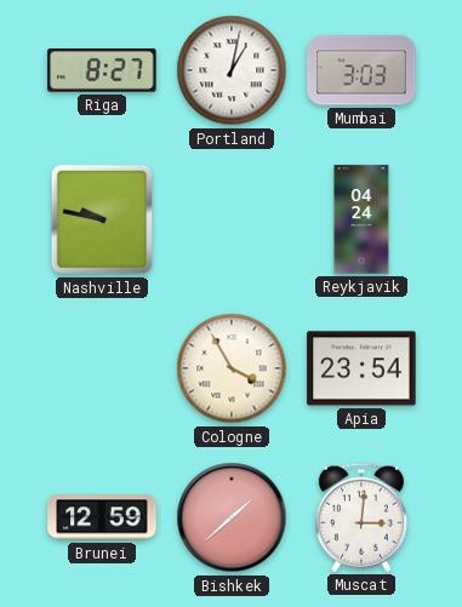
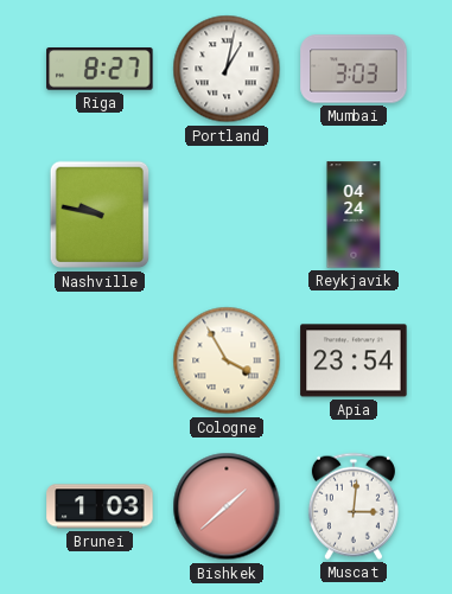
Brunei: 12:59 -> 1:03
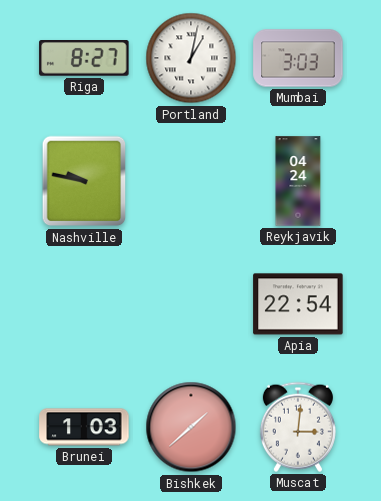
Cologne: 3:55 -> none
Apia: 23:54 -> 22:54
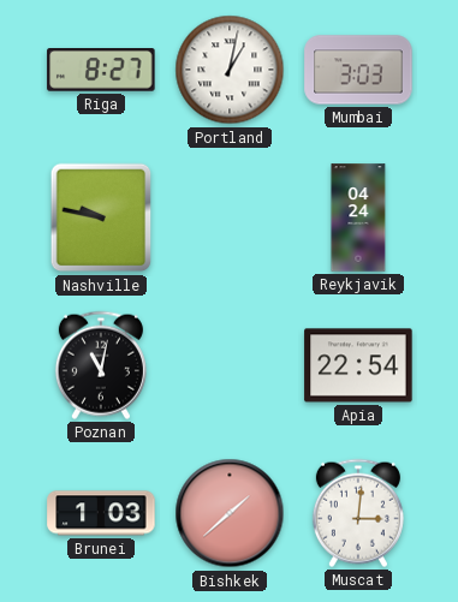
Poznan: none -> 11:02
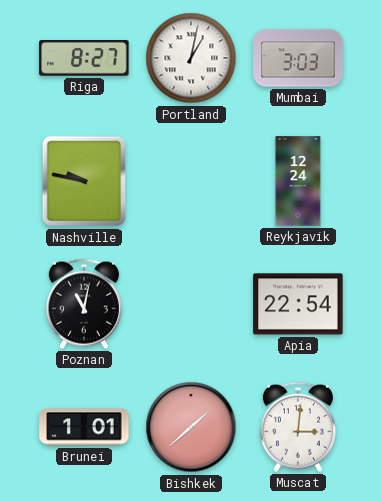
Reykjavik: 04:24 -> 12:24
Brunei: 1:03 -> 1:01
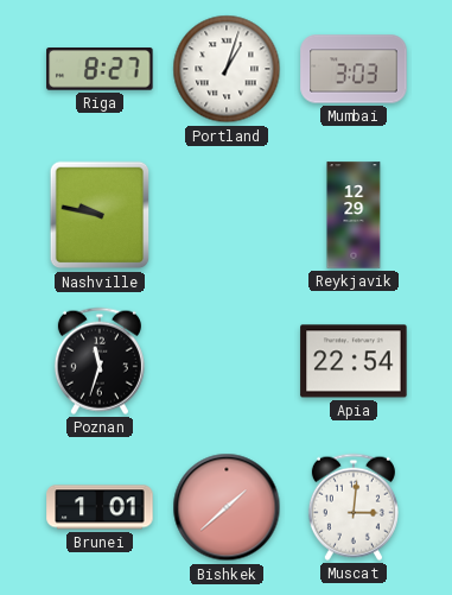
Portland: 1:02 -> 1:03
Reykjavik: 12:24 -> 12:29
Poznan: 11:02 -> 11:33
